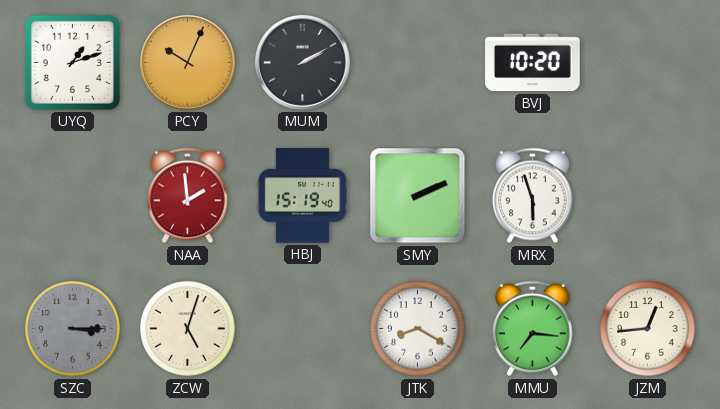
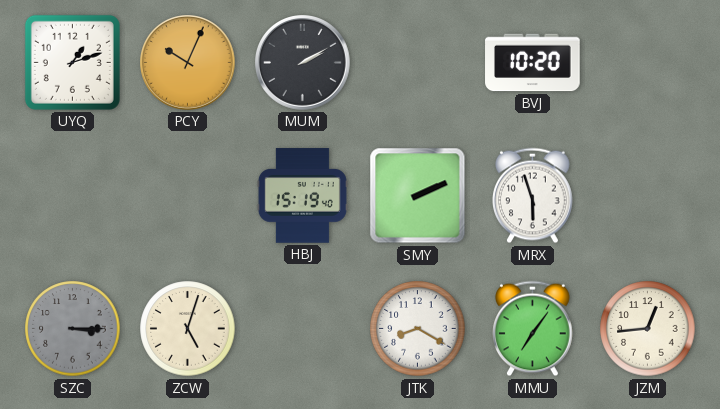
NAA: 1:59 -> none
MMU: 7:16 -> 7:06
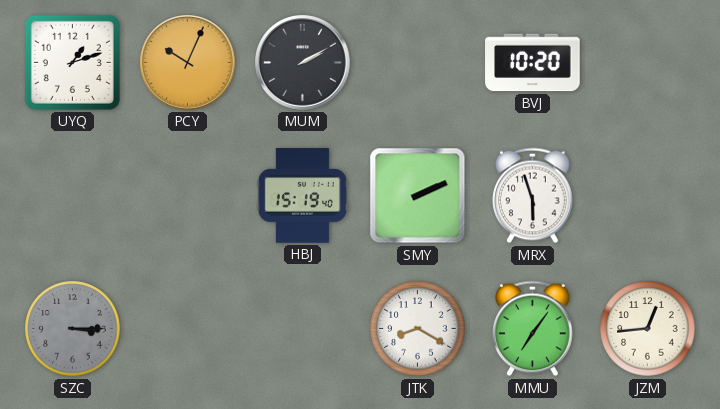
ZCW: 5:03 -> none
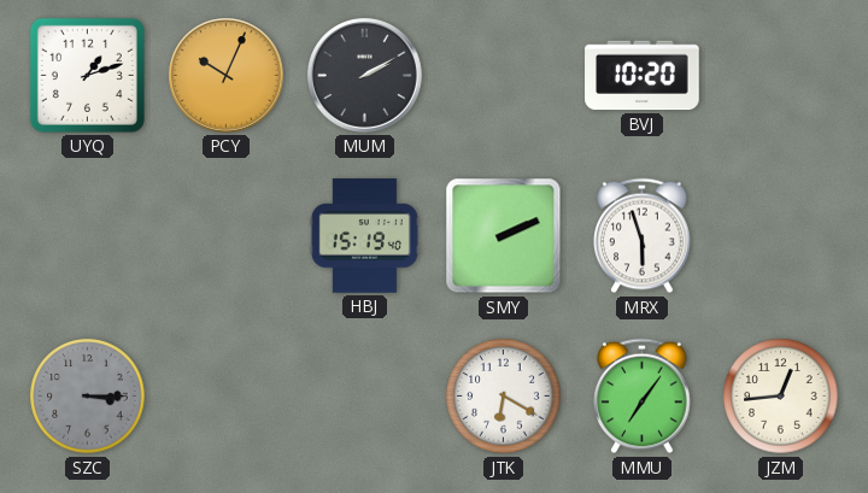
JTK: 8:20 -> 6:20
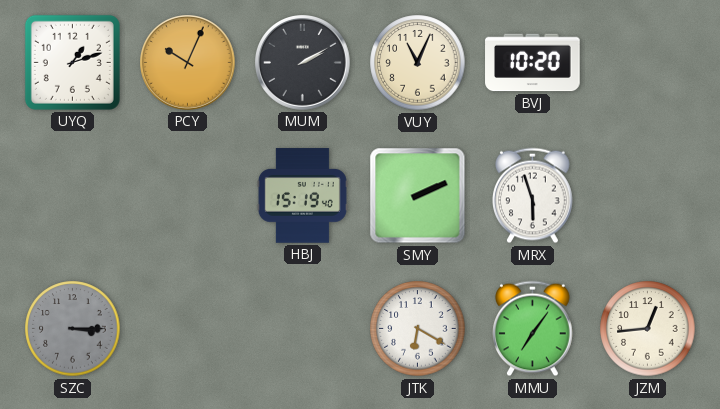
VUY: none -> 11:04
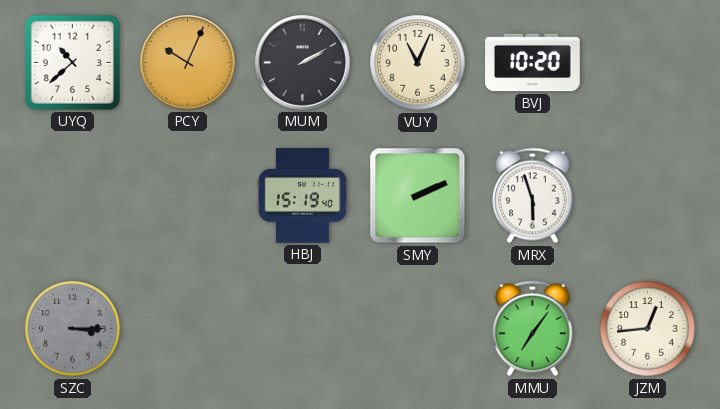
UYQ: 1:12 -> 10:38
JTK: 6:20 -> none
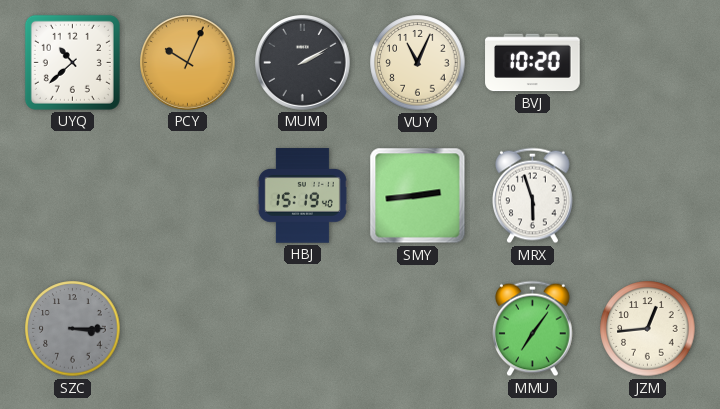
SMY: 2:11 -> 2:44
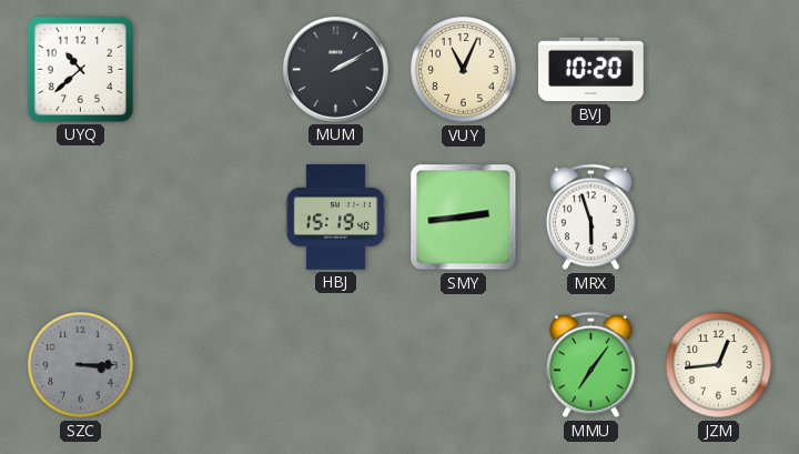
PCY: 10:04 -> none
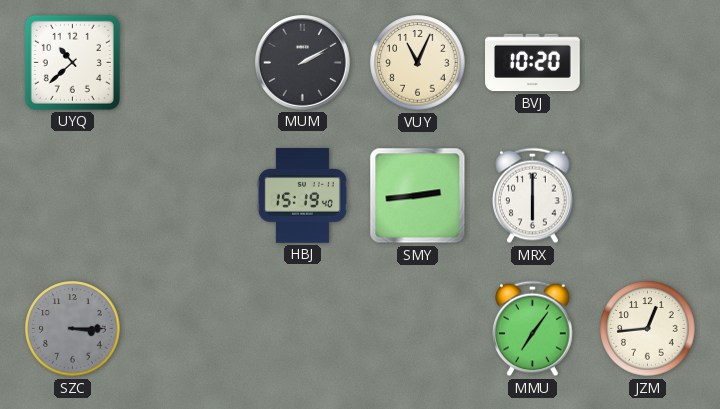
MRX: 5:57 -> 6:00
